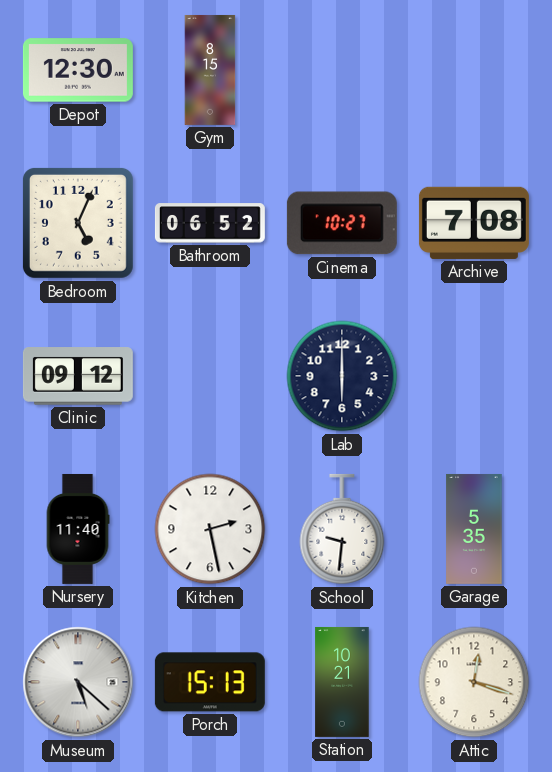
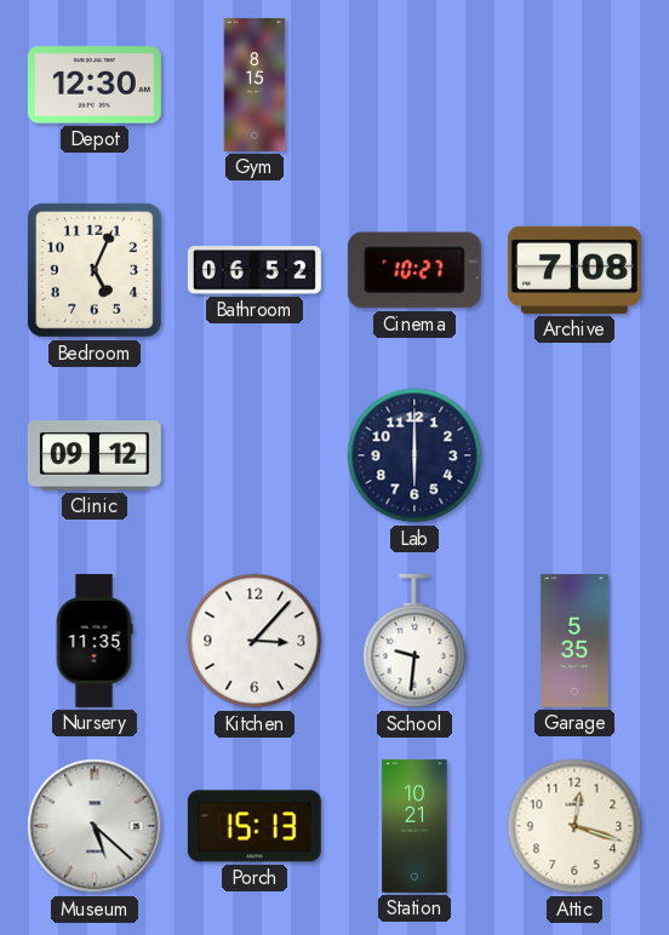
Nursery: 11:40 -> 11:35
Kitchen: 2:28 -> 3:07
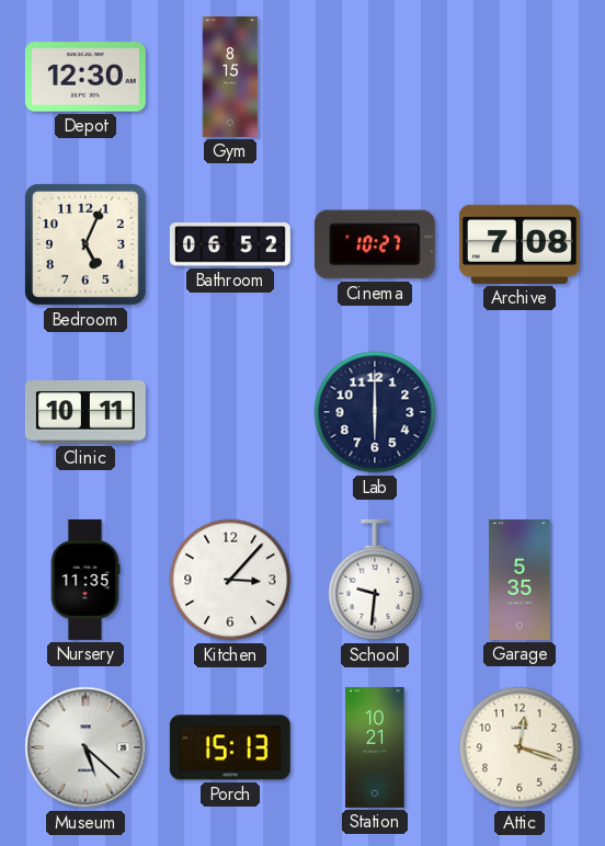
Clinic: 09:12 -> 10:11
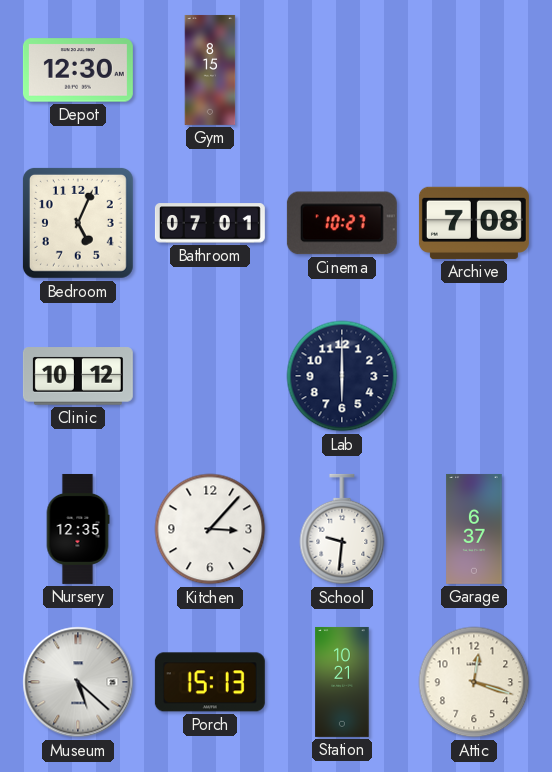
Bathroom: 06:52 -> 07:01
Clinic: 10:11 -> 10:12
Nursery: 11:35 -> 12:35
Garage: 5:35 -> 6:37
